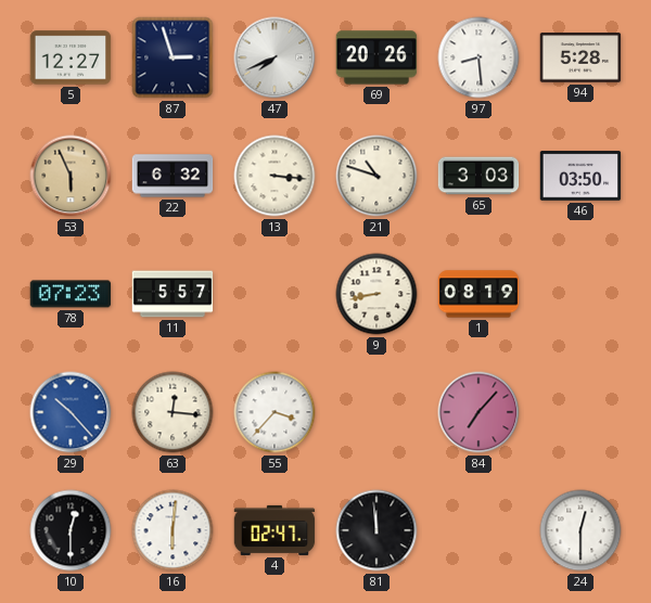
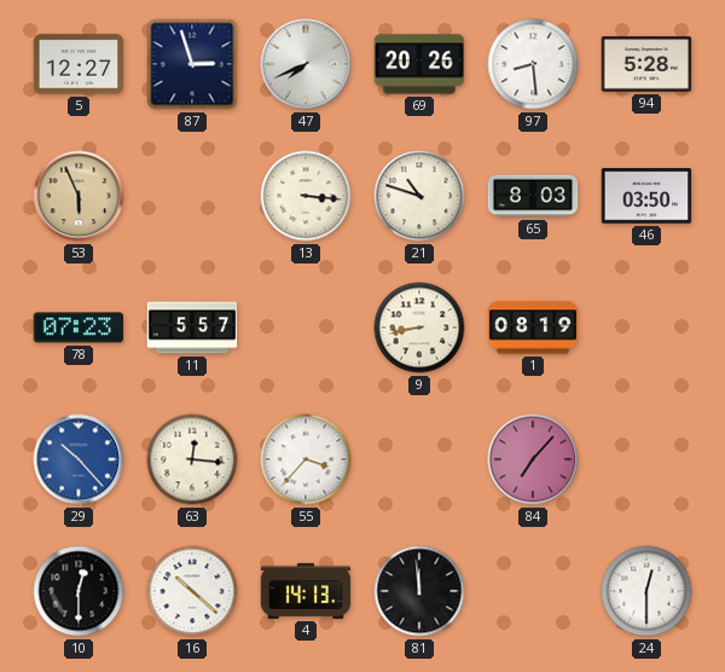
22: 6:32 -> none
65: 3:03 -> 8:03
16: 6:01 -> 10:22
4: 02:47 -> 14:13
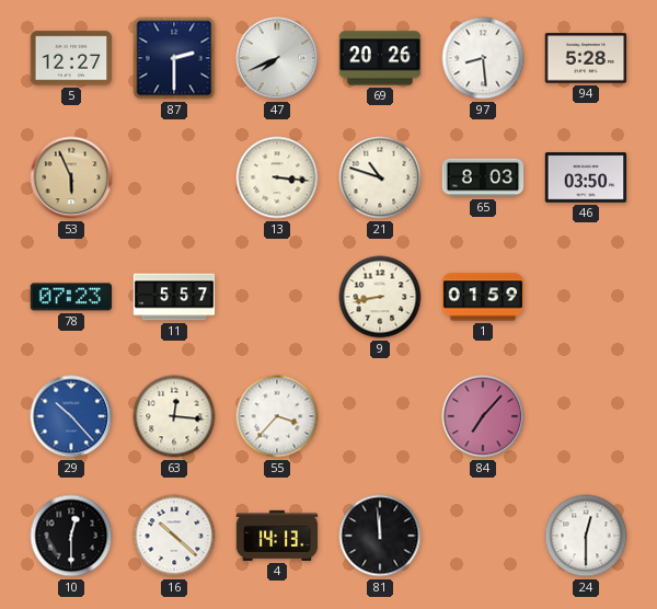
87: 2:57 -> 2:30
1: 08:19 -> 01:59
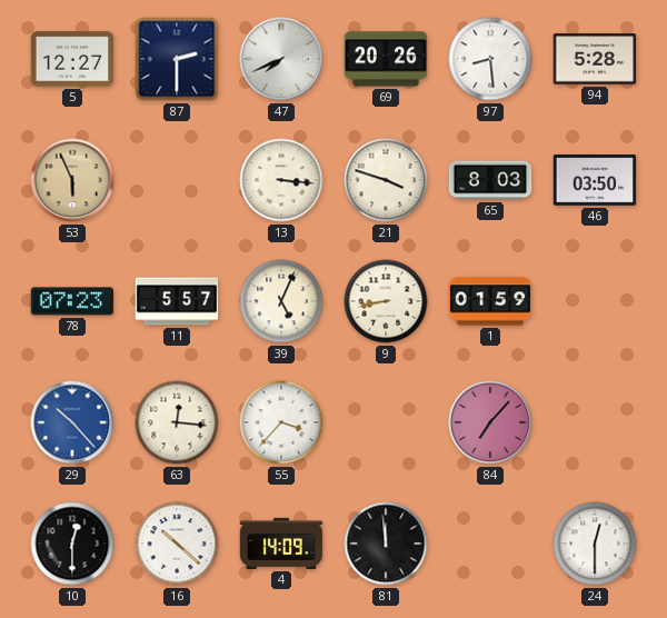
21: 10:48 -> 3:48
39: none -> 5:04
4: 14:13 -> 14:09
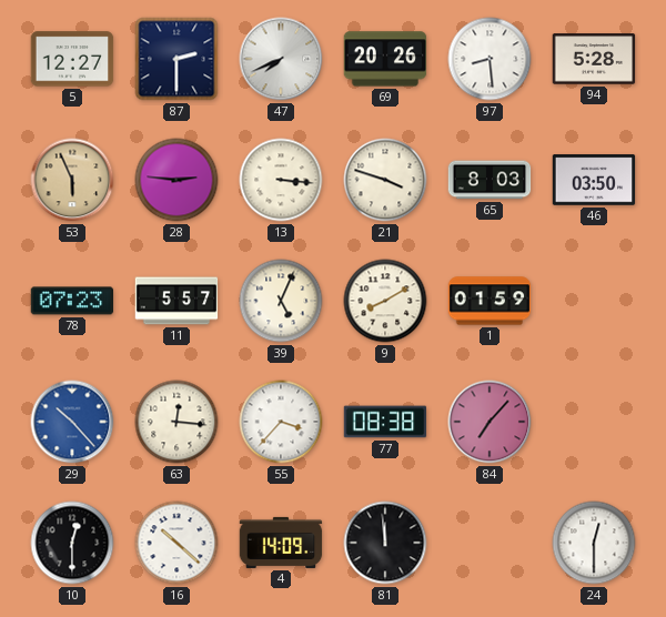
28: none -> 2:46
9: 8:43 -> 8:10
77: none -> 08:38
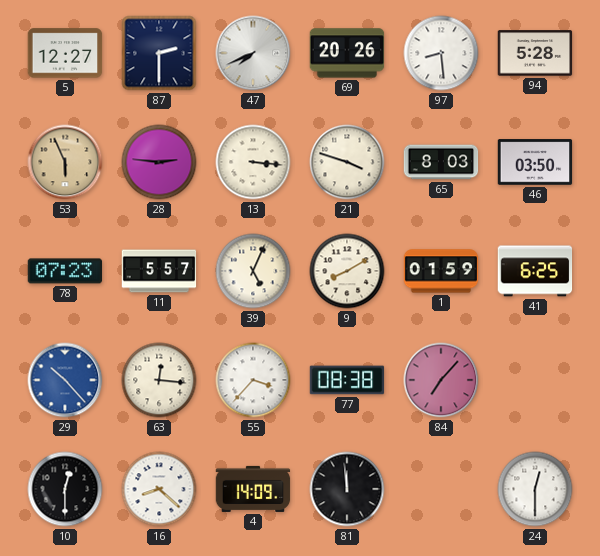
41: none -> 6:25
16: 10:22 -> 8:22
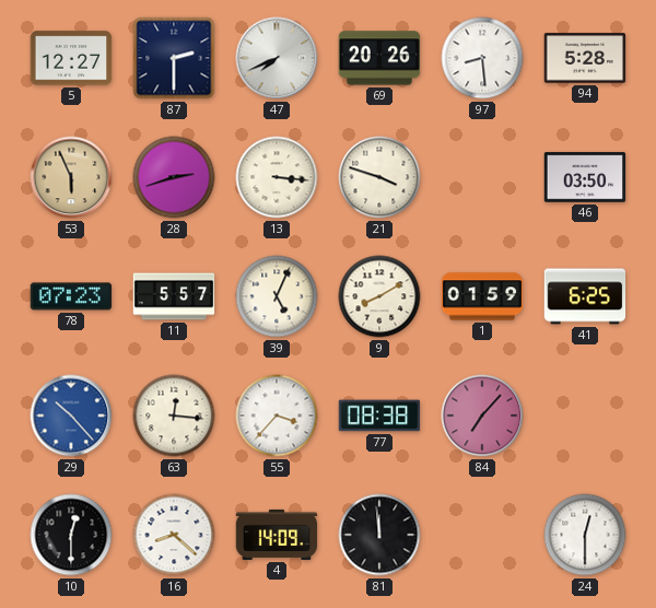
28: 2:46 -> 2:42
65: 8:03 -> none
